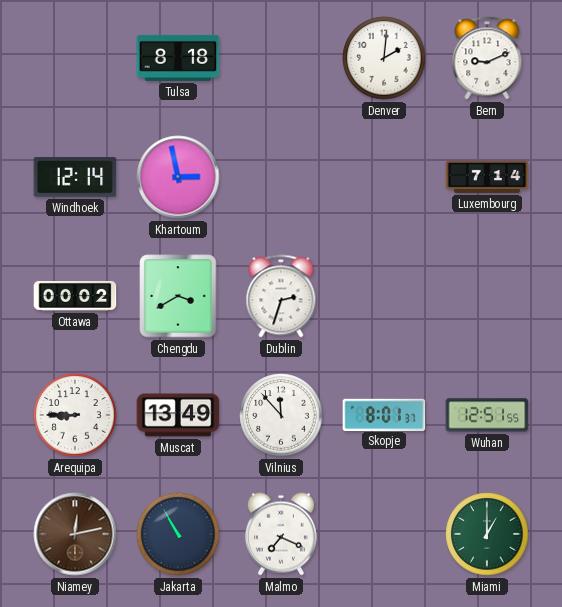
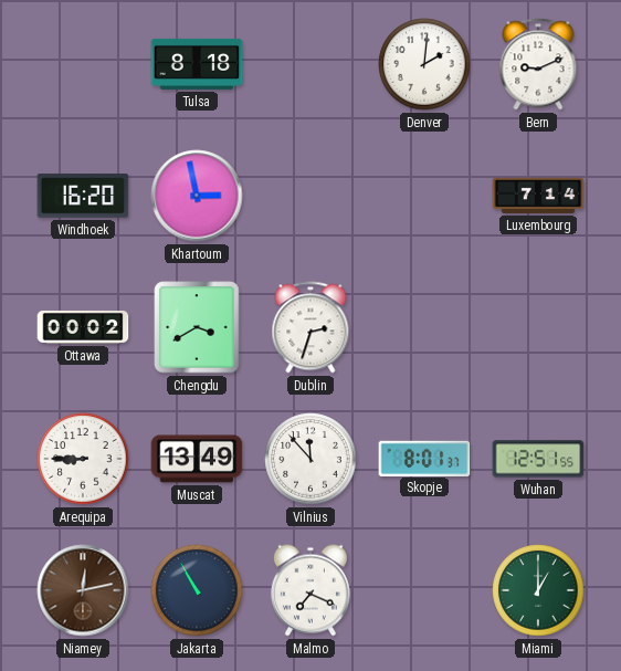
Windhoek: 12:14 -> 16:20
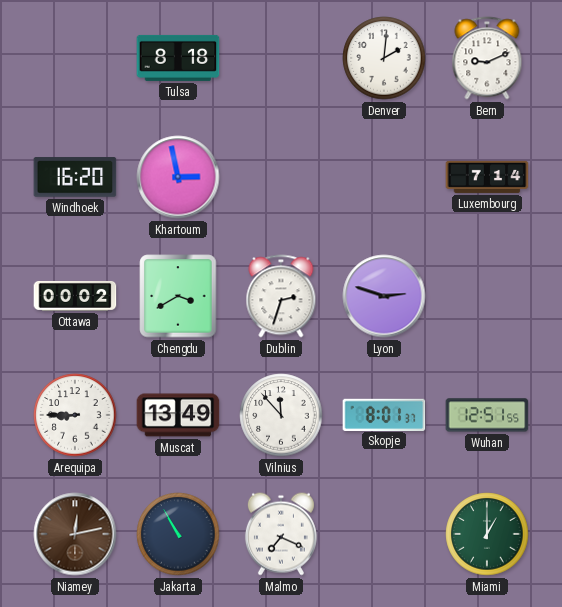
Lyon: none -> 2:48
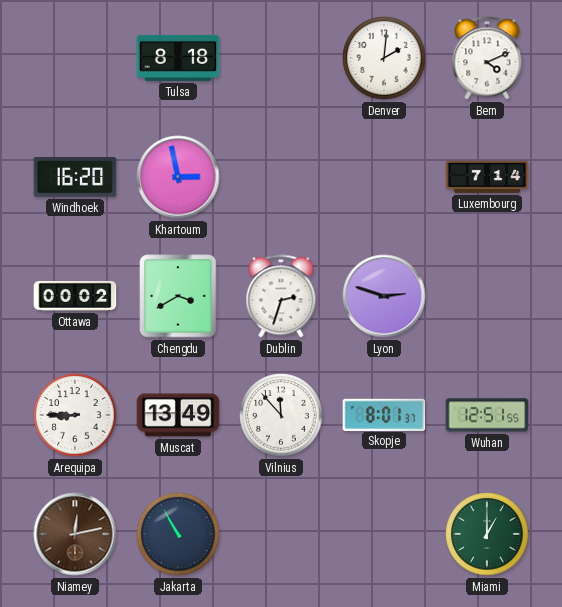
Bern: 9:11 -> 4:11
Malmo: 7:19 -> none
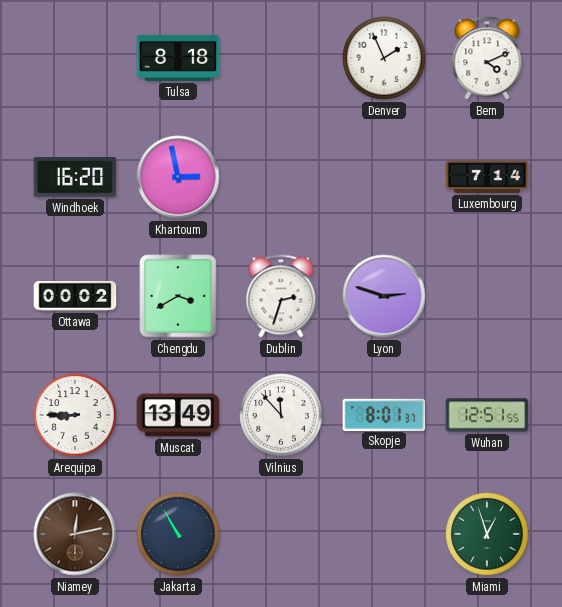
Denver: 2:01 -> 1:56
Miami: 1:00 -> 12:57
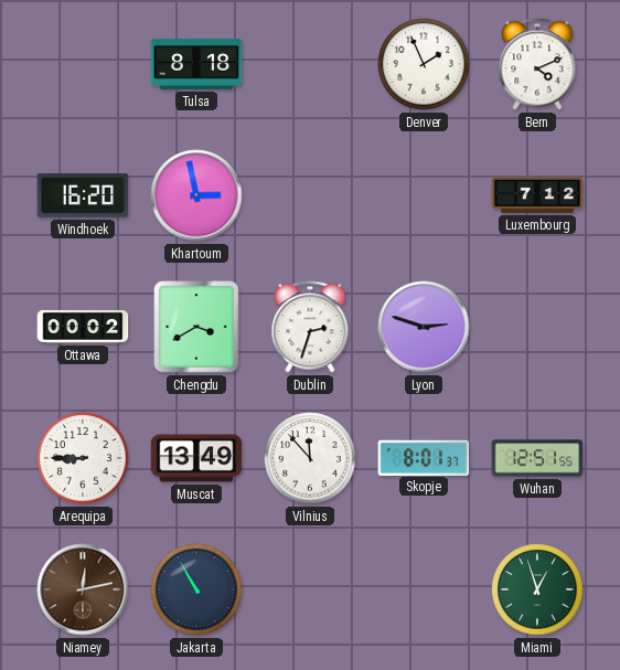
Luxembourg: 7:14 -> 7:12
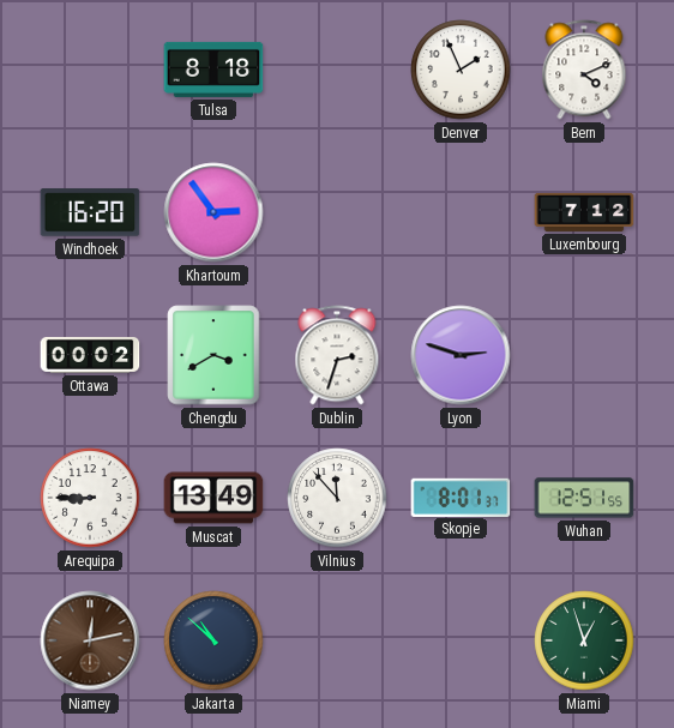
Khartoum: 2:58 -> 2:54
Jakarta: 10:55 -> 10:52
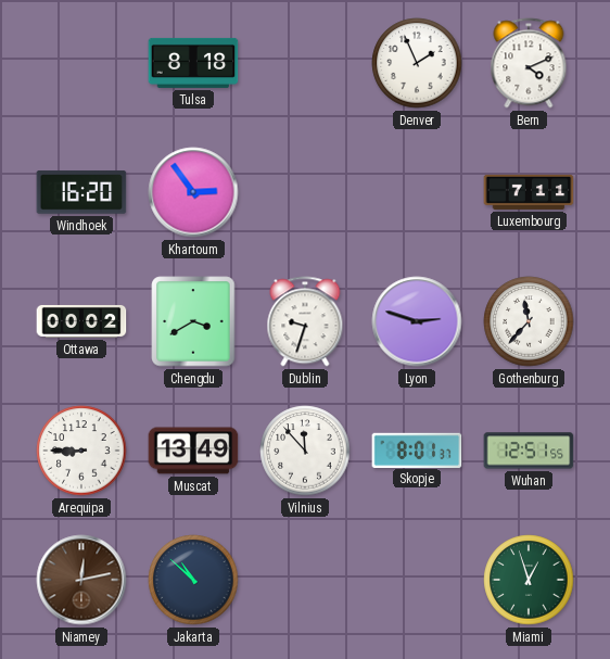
Luxembourg: 7:12 -> 7:11
Dublin: 2:33 -> 9:33
Gothenburg: none -> 11:37
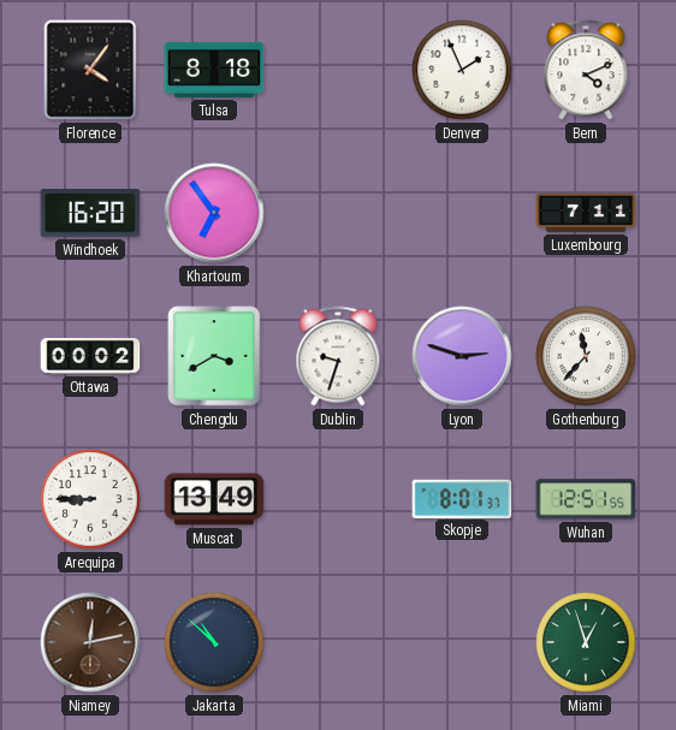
Florence: none -> 4:06
Khartoum: 2:54 -> 6:54
Vilnius: 11:53 -> none
